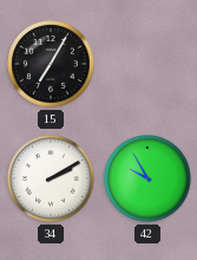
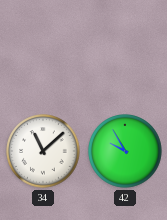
15: 7:05 -> none
34: 2:10 -> 11:08
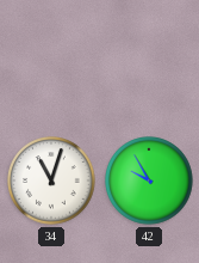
34: 11:08 -> 11:03
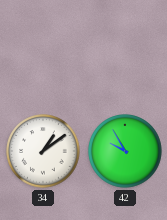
34: 11:03 -> 1:09
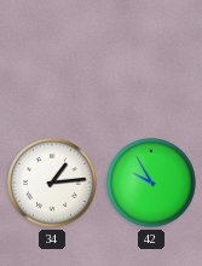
34: 1:09 -> 1:14
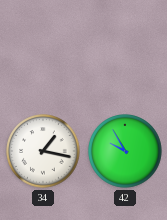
34: 1:14 -> 1:17
